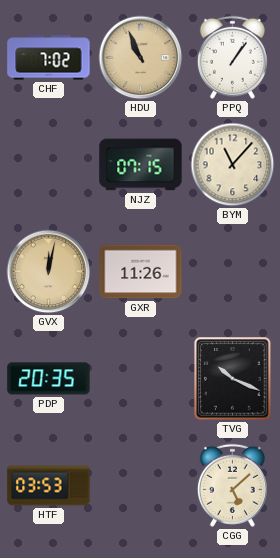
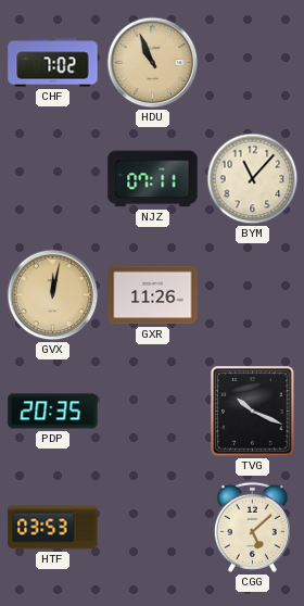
PPQ: 1:06 -> none
NJZ: 07:15 -> 07:11
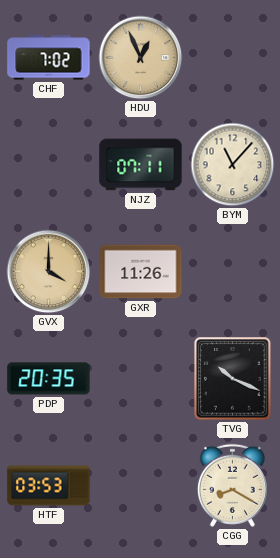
HDU: 10:56 -> 12:56
GVX: 12:02 -> 4:00
CGG: 5:08 -> 8:20
